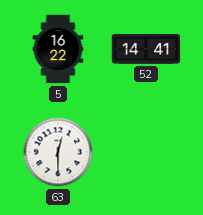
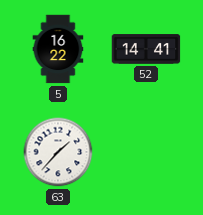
63: 12:30 -> 1:37
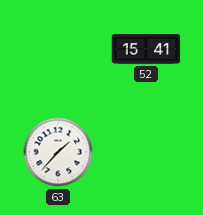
5: 16:22 -> none
52: 14:41 -> 15:41
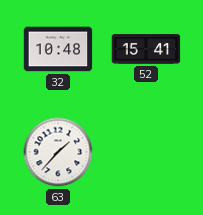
32: none -> 10:48
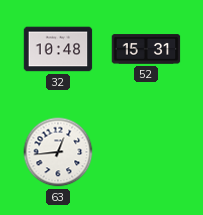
52: 15:41 -> 15:31
63: 1:37 -> 12:44
